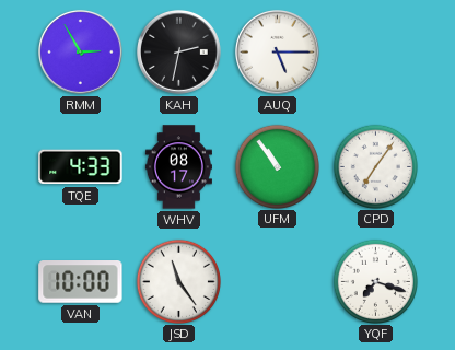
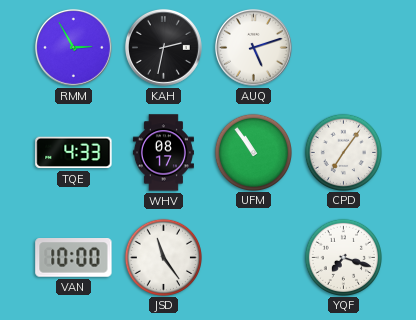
AUQ: 5:15 -> 5:12
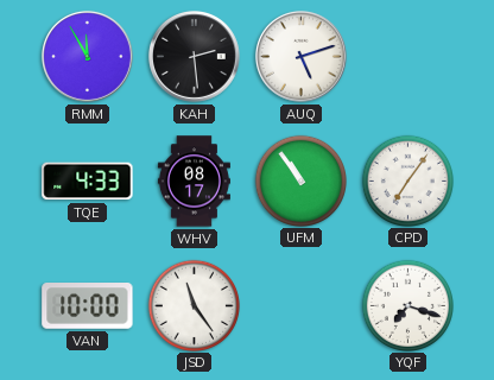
RMM: 2:55 -> 11:55
KAH: 2:32 -> 2:29
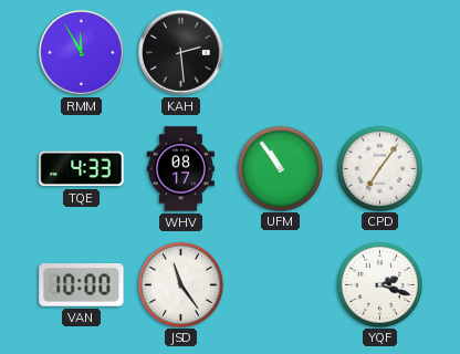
AUQ: 5:12 -> none
YQF: 7:18 -> 2:18
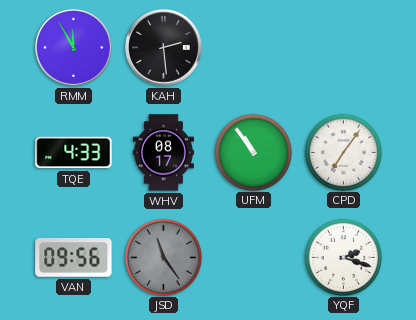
VAN: 10:00 -> 09:56
JSD dial: white -> grey
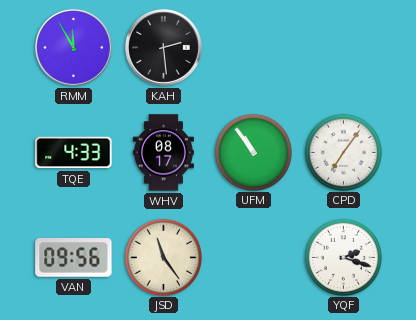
JSD dial: grey -> cream
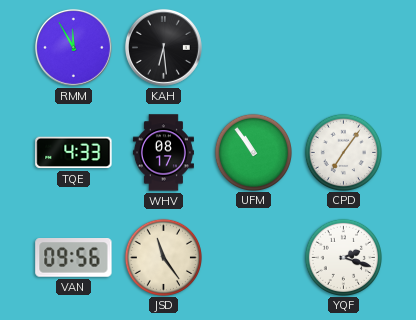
KAH: 2:29 -> 6:29
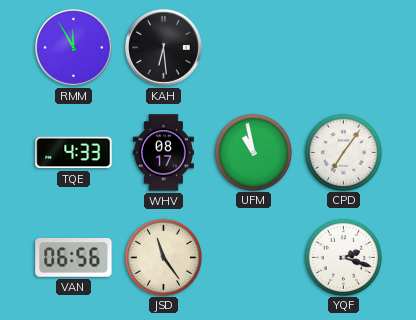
UFM: 10:54 -> 10:58
VAN: 09:56 -> 06:56
